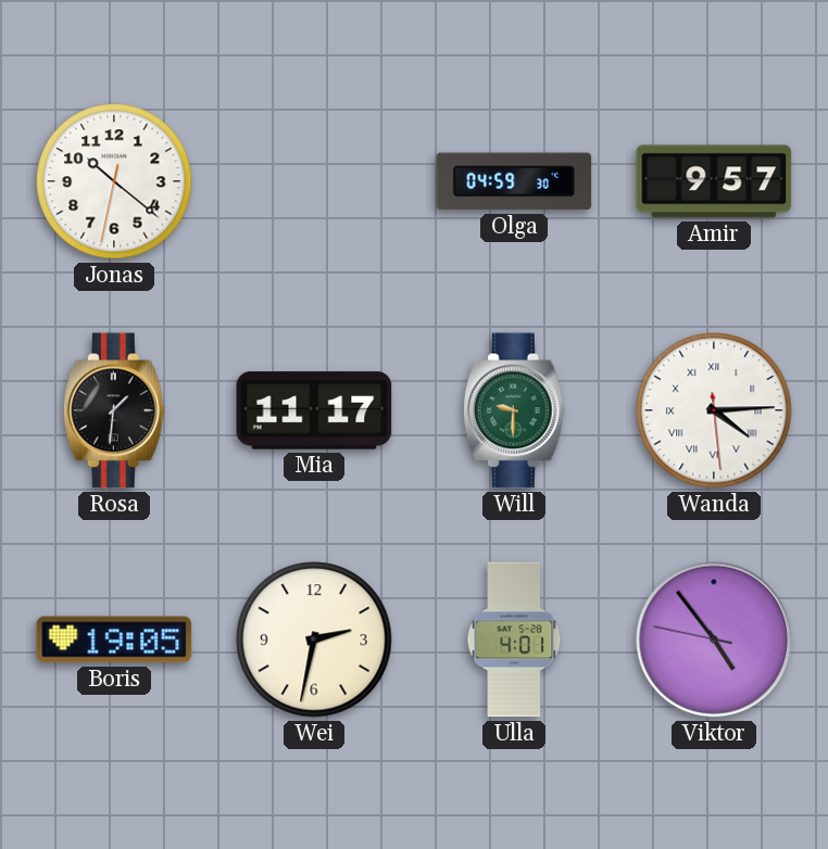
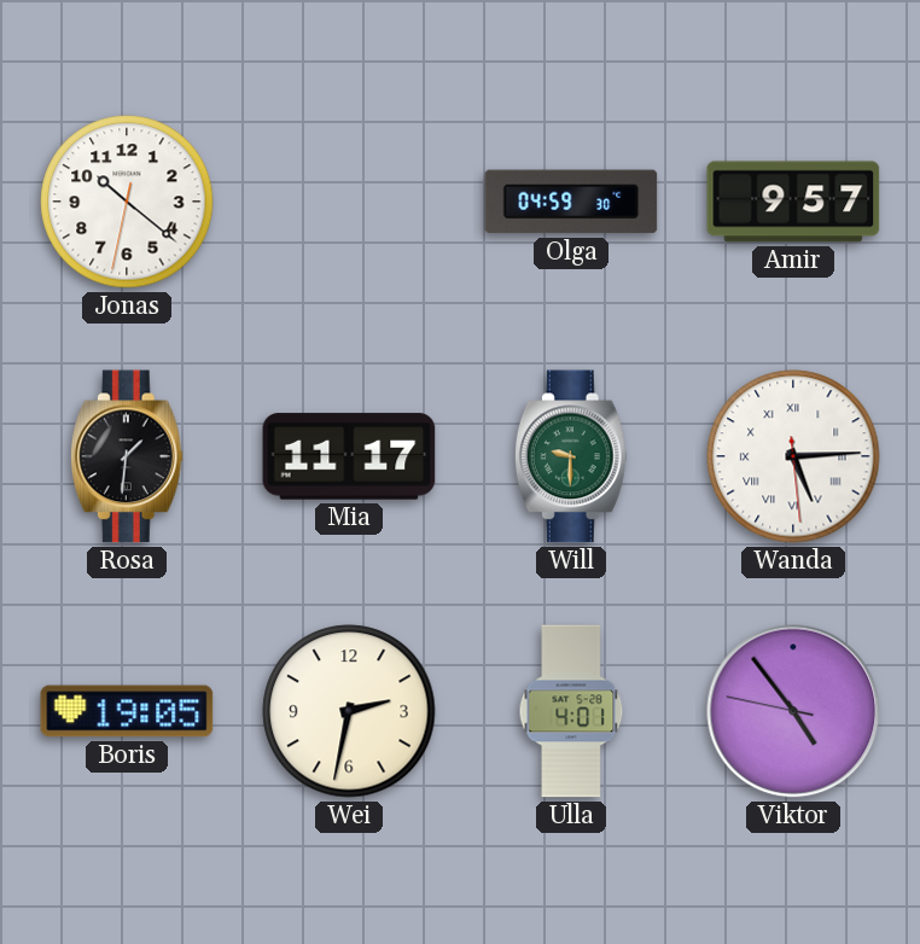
Wanda: 4:14 -> 5:14
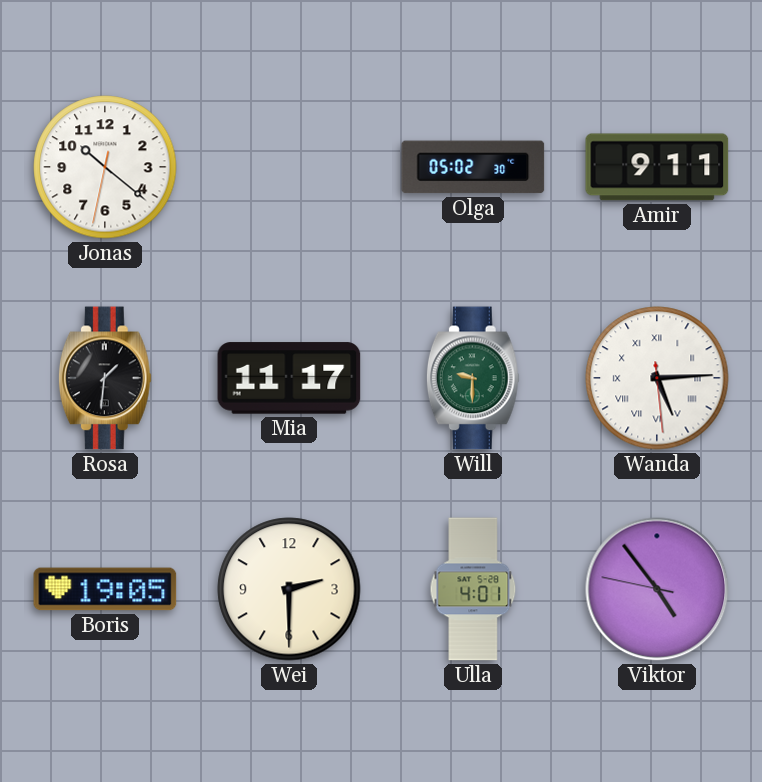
Olga: 04:59 -> 05:02
Amir: 9:57 -> 9:11
Wei: 2:32 -> 2:30
